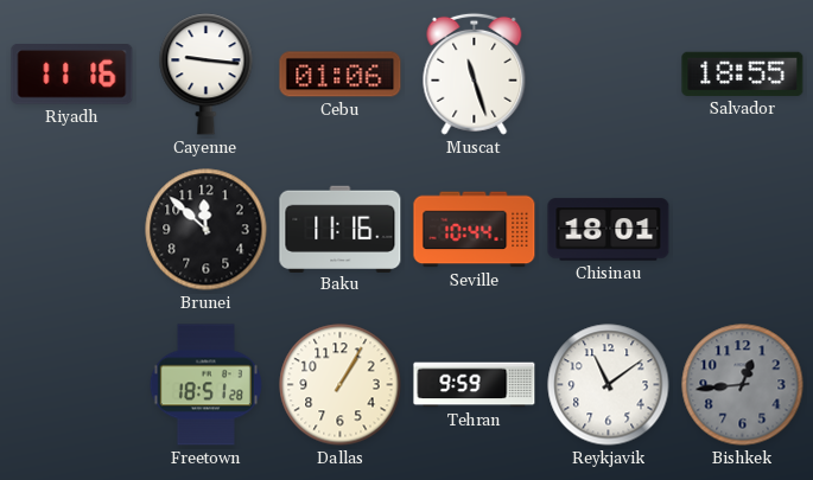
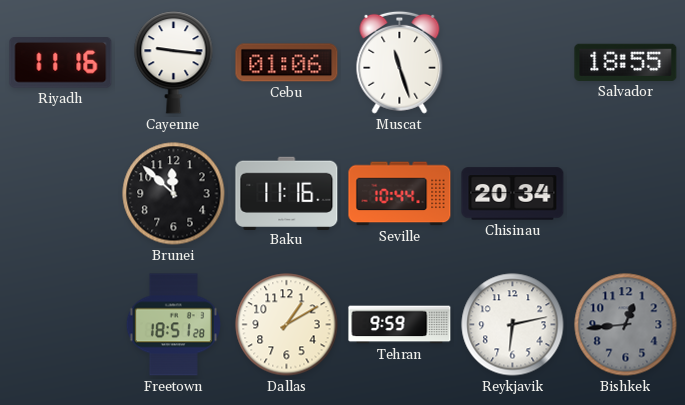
Chisinau: 18:01 -> 20:34
Dallas: 1:05 -> 1:10
Reykjavik: 11:09 -> 6:13
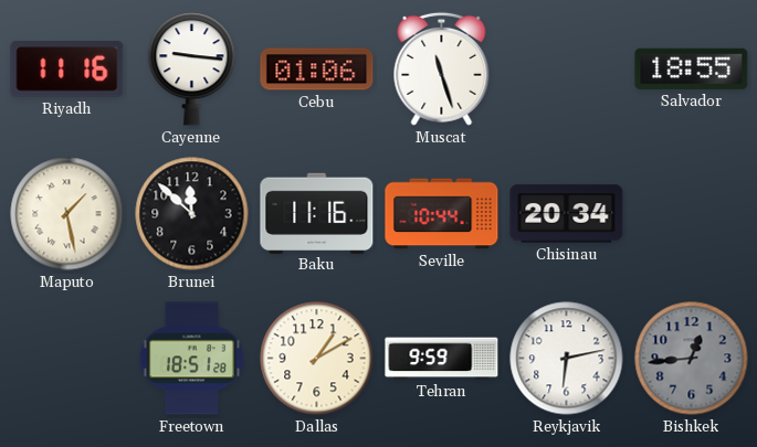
Maputo: none -> 1:28
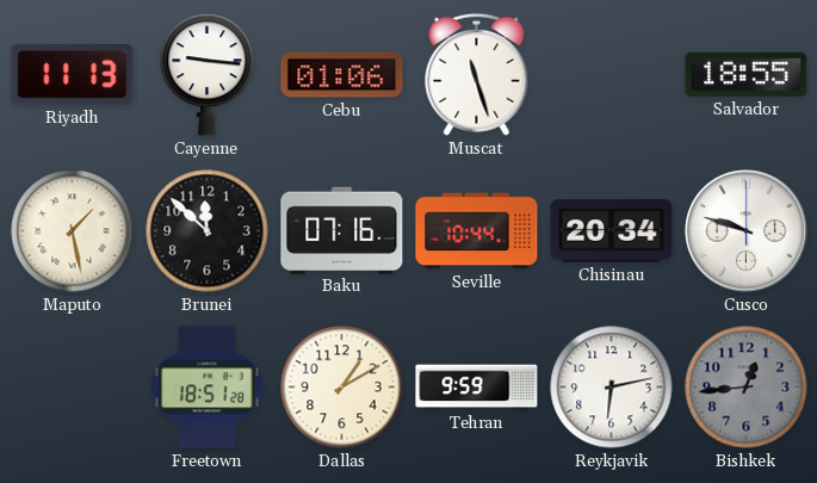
Riyadh: 11:16 -> 11:13
Baku: 11:16 -> 07:16
Cusco: none -> 9:48
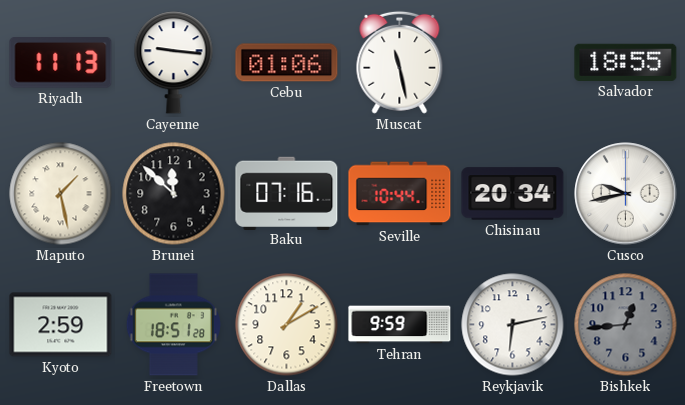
Muscat: 11:27 -> 11:28
Cusco: 9:48 -> 9:43
Kyoto: none -> 2:59
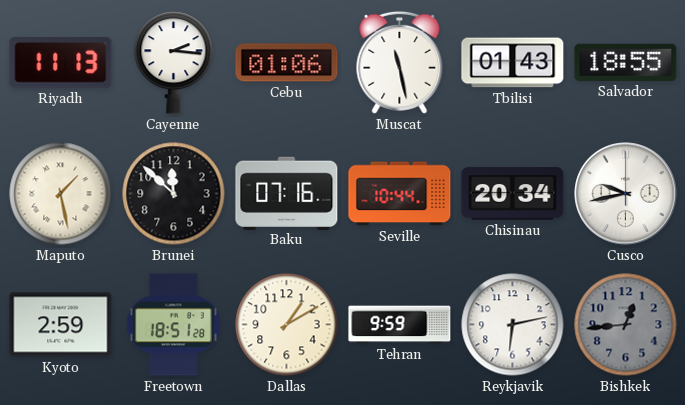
Cayenne: 9:16 -> 2:16
Tbilisi: none -> 01:43
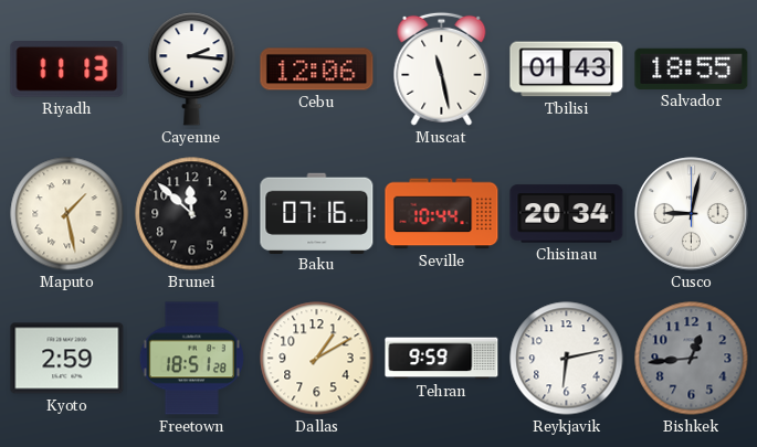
Cebu: 01:06 -> 12:06
Cusco: 9:43 -> 9:02
